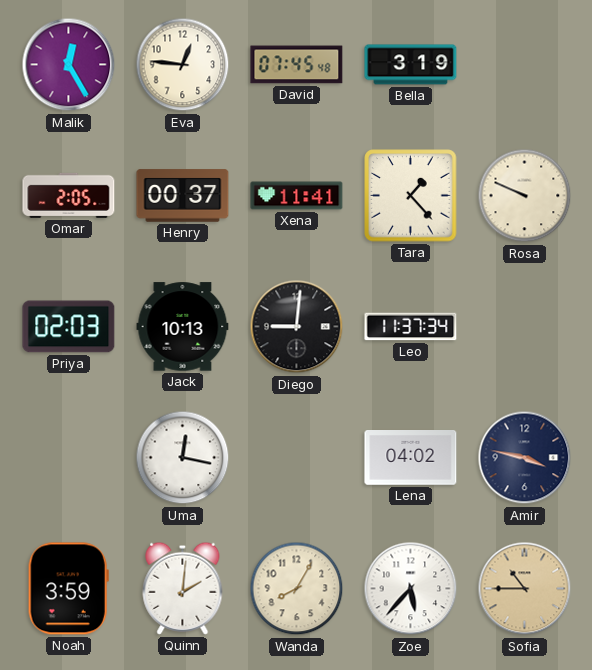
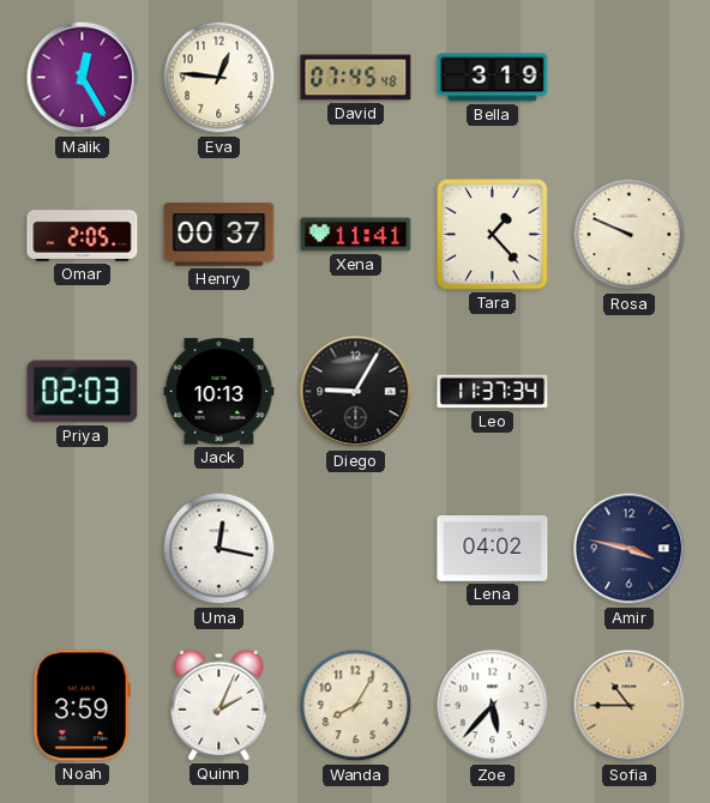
Diego: 9:01 -> 9:05
Quinn: 2:01 -> 2:04
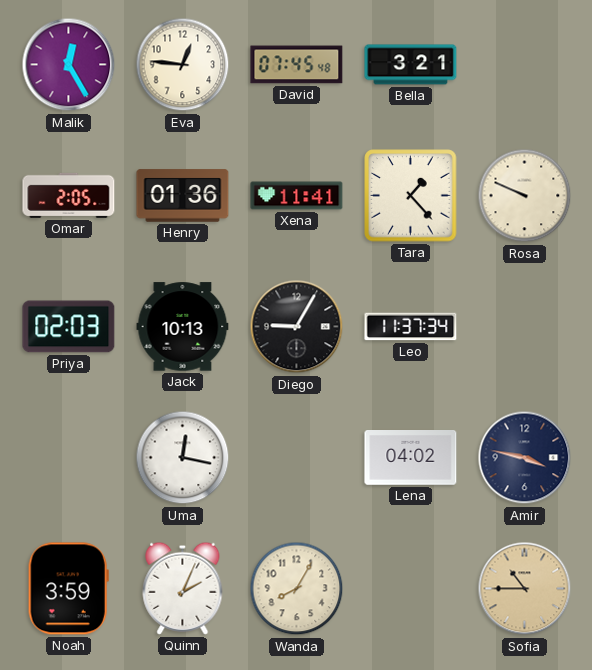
Bella: 3:19 -> 3:21
Henry: 00:37 -> 01:36
Zoe: 5:37 -> none
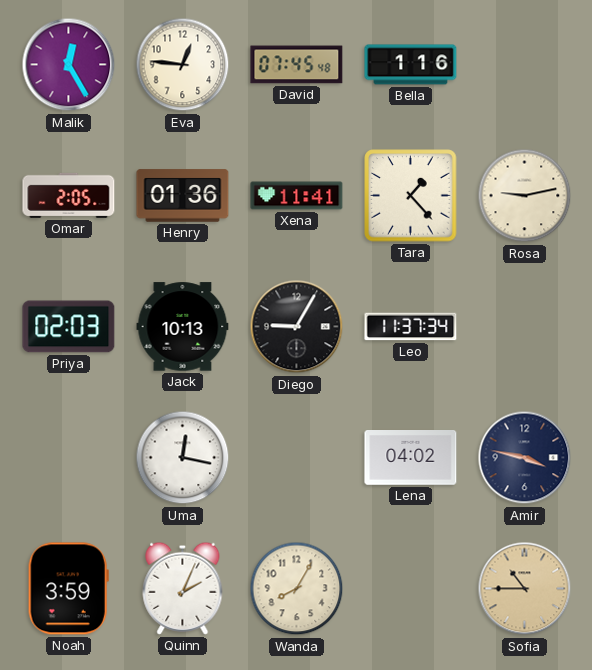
Bella: 3:21 -> 1:16
Rosa: 9:49 -> 9:13
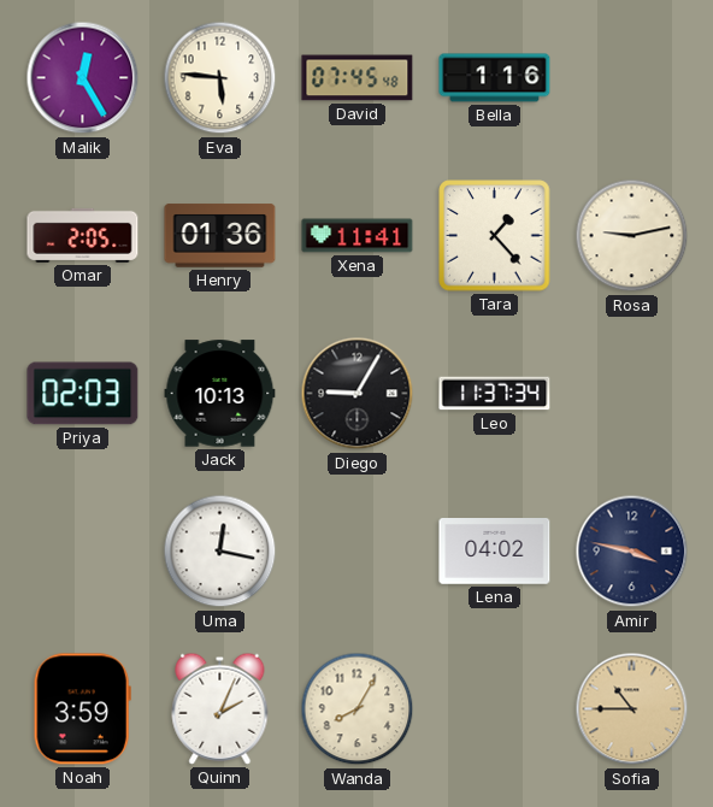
Eva: 12:46 -> 5:46
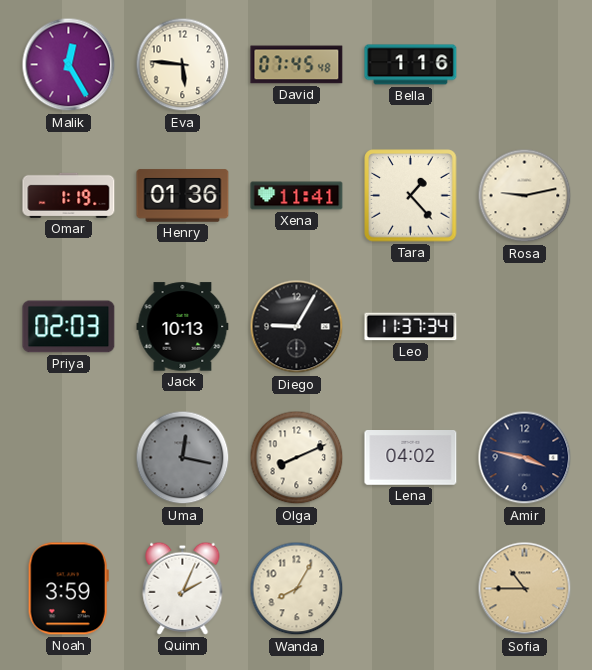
Omar: 2:05 -> 1:19
Uma dial: white -> grey
Olga: none -> 8:11
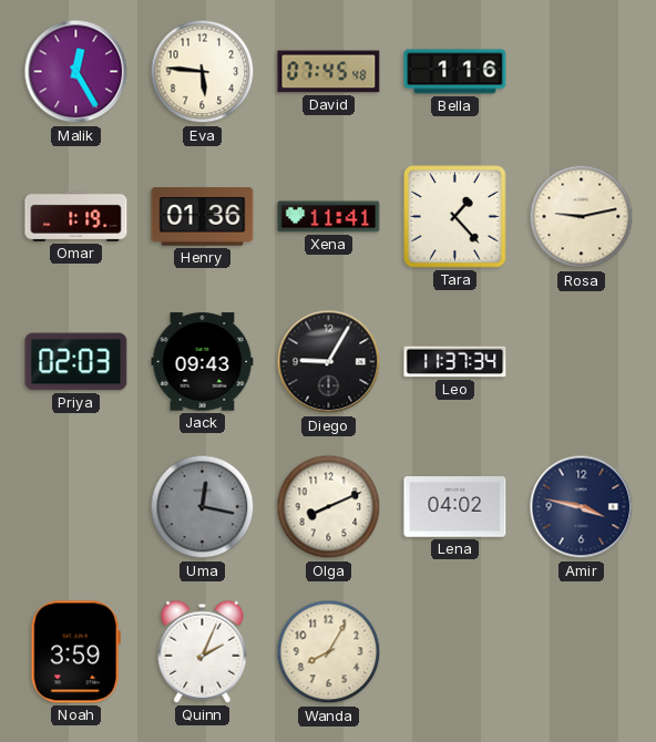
Jack: 10:13 -> 09:43
Sofia: 10:45 -> none
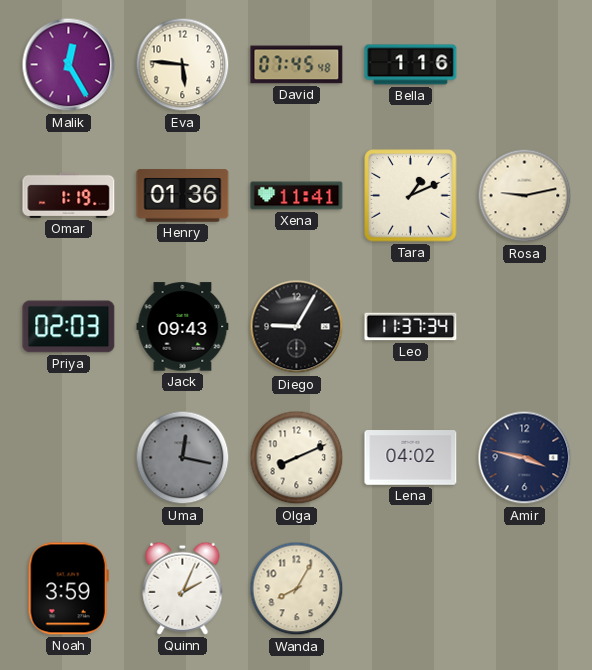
Tara: 1:23 -> 1:11
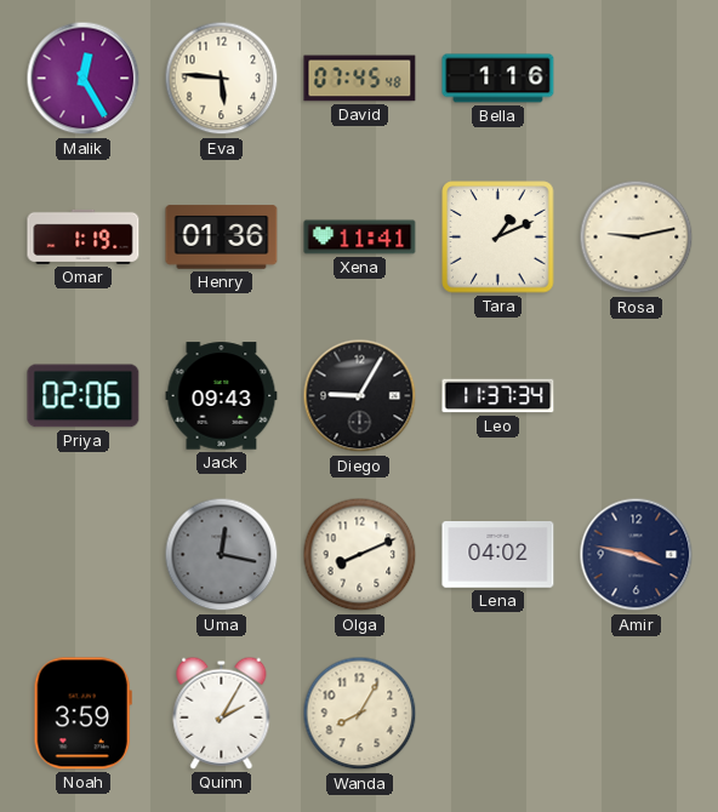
Priya: 02:03 -> 02:06
Quinn: 2:04 -> 2:05
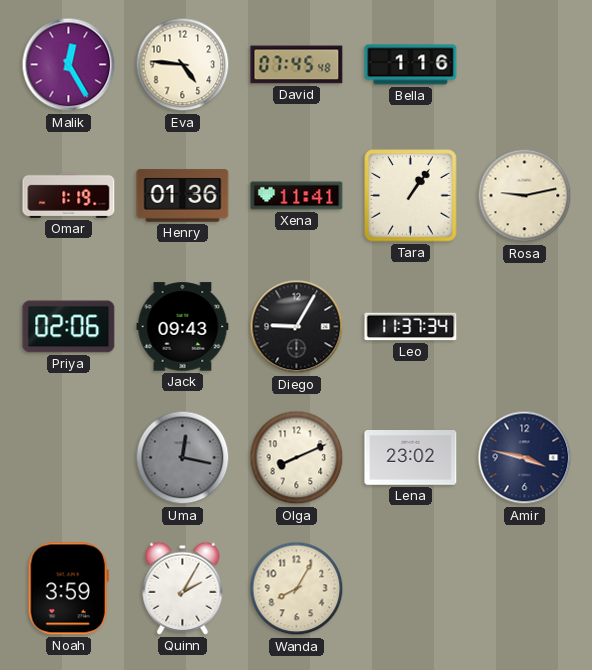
Eva: 5:46 -> 4:46
Tara: 1:11 -> 1:06
Lena: 04:02 -> 23:02
